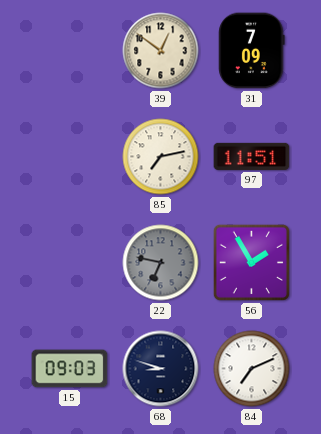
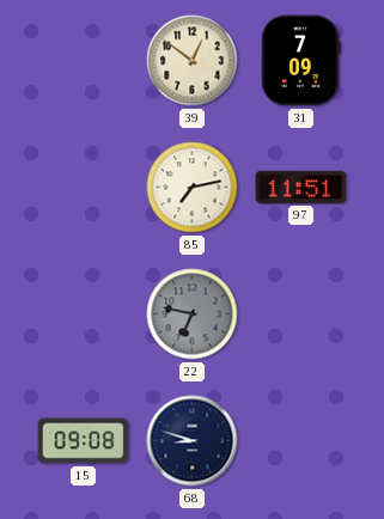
56: 1:55 -> none
15: 09:03 -> 09:08
84: 7:11 -> none
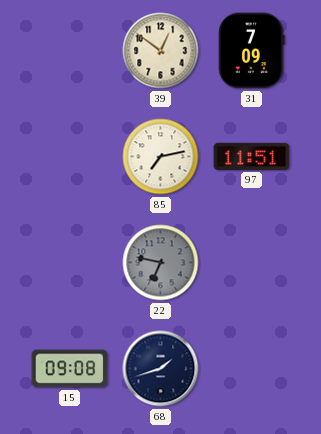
68: 8:48 -> 1:42
